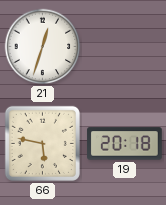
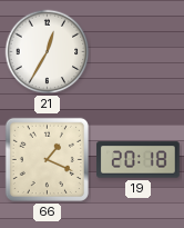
21: 12:33 -> 12:35
66: 5:47 -> 1:19
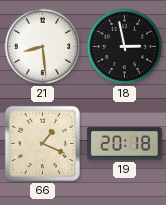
21: 12:35 -> 8:29
18: none -> 2:58
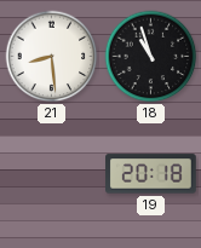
18: 2:58 -> 10:57
66: 1:19 -> none
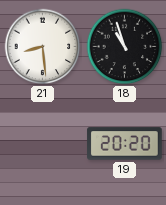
19: 20:18 -> 20:20
